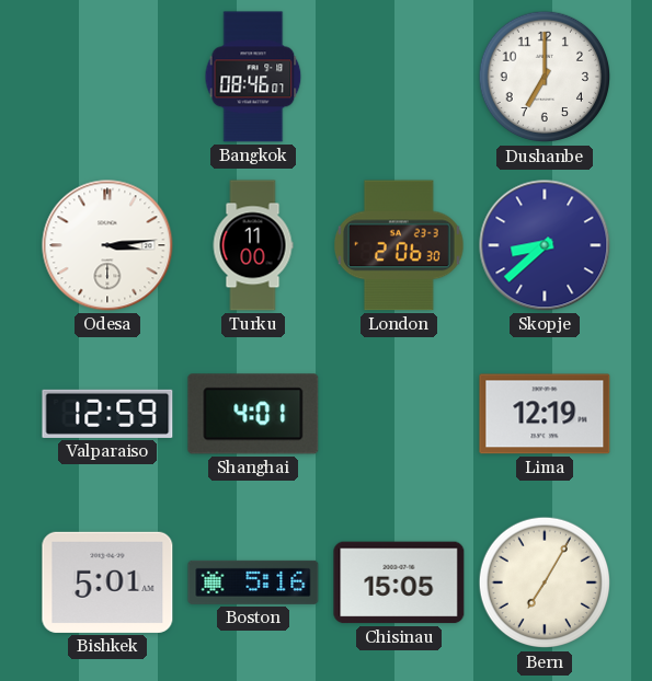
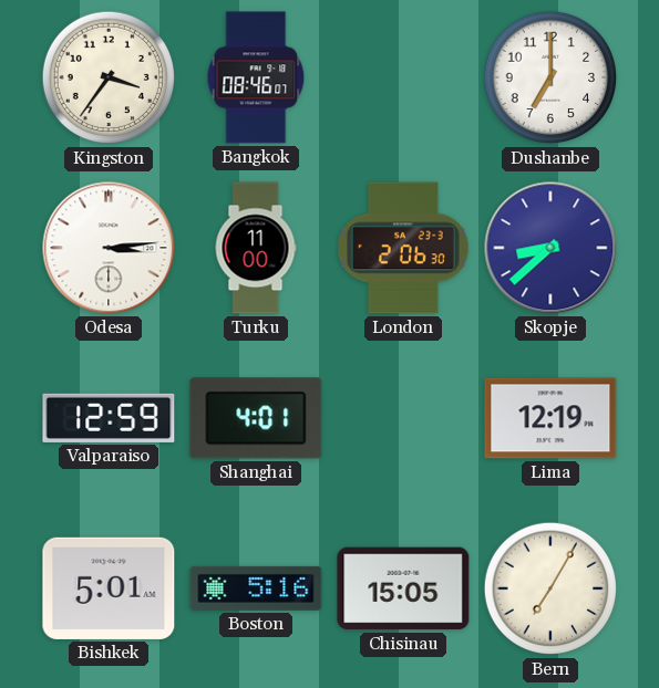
Kingston: none -> 3:36
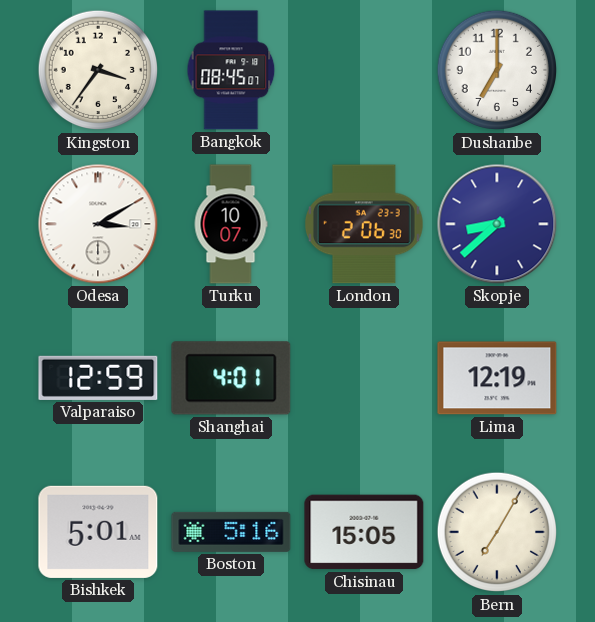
Bangkok: 08:46 -> 08:45
Odesa: 3:14 -> 3:10
Turku: 11:00 -> 10:07
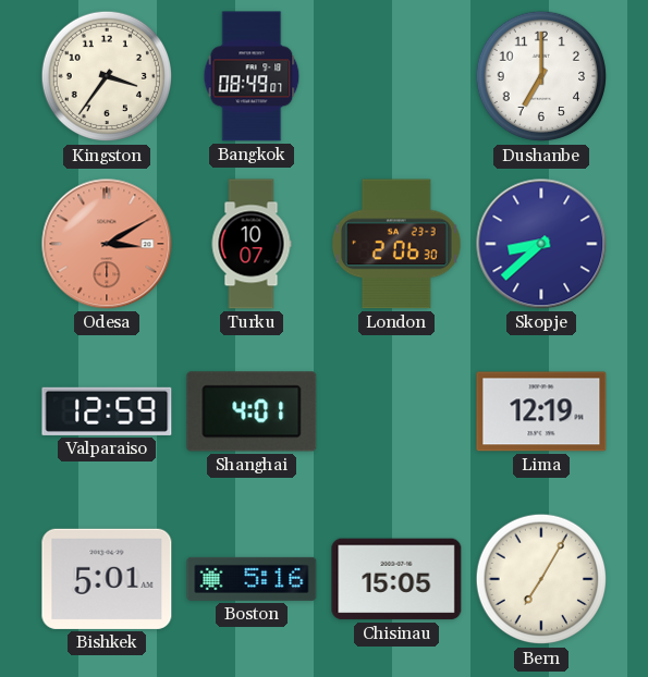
Bangkok: 08:45 -> 08:49
Odesa dial: white -> salmon
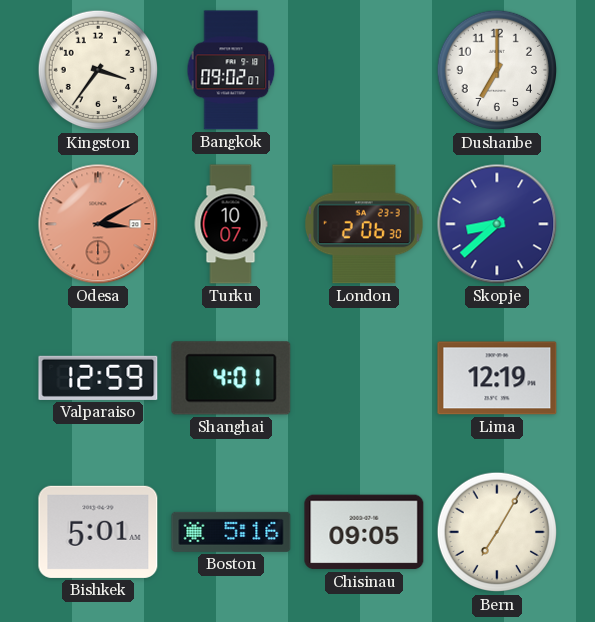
Bangkok: 08:49 -> 09:02
Chisinau: 15:05 -> 09:05
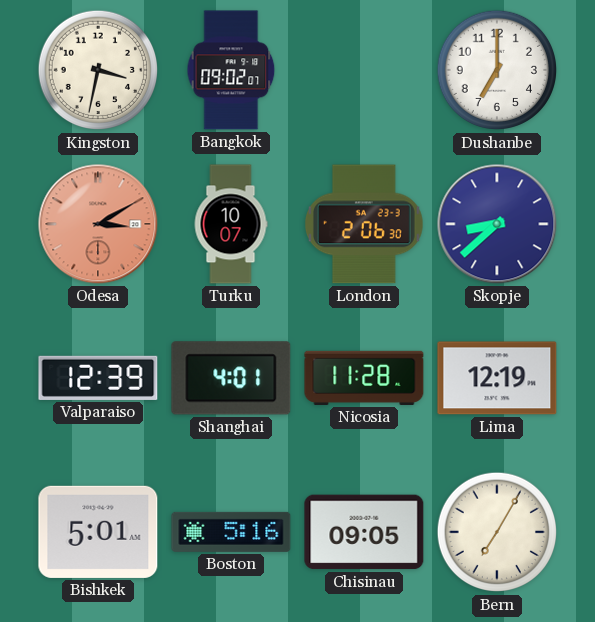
Kingston: 3:36 -> 3:32
Valparaiso: 12:59 -> 12:39
Nicosia: none -> 11:28
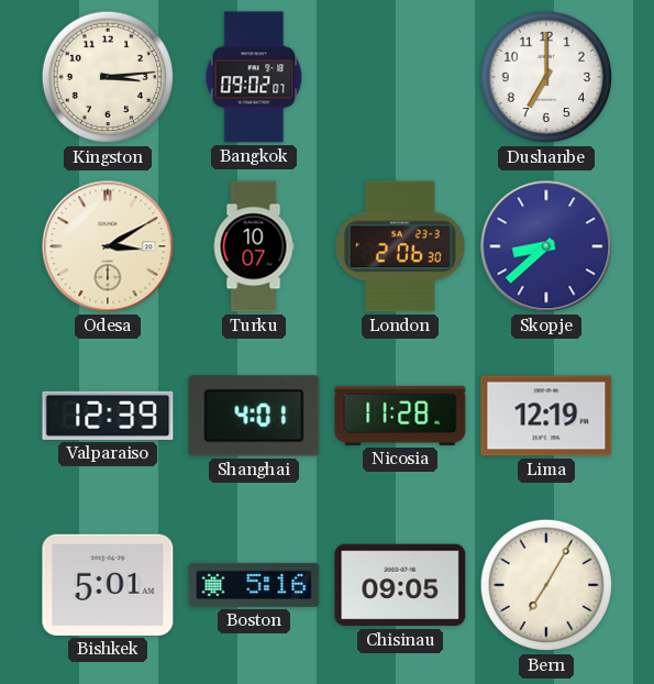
Kingston: 3:32 -> 3:14
Odesa dial: salmon -> cream
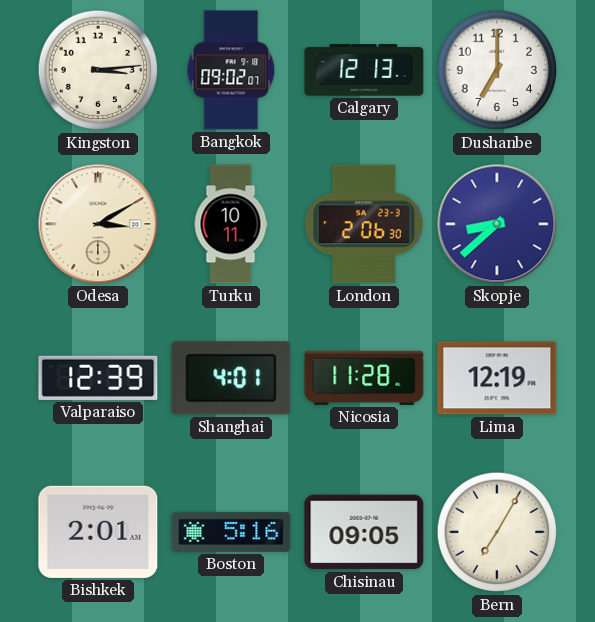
Calgary: none -> 12:13
Turku: 10:07 -> 10:11
Bishkek: 5:01 -> 2:01
